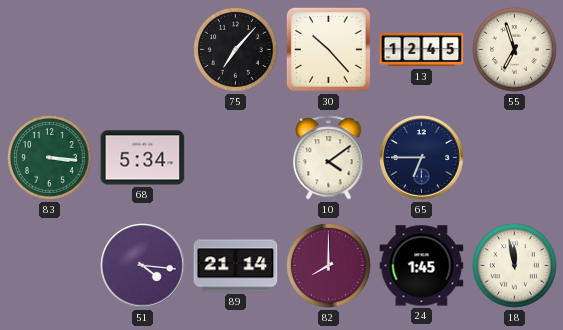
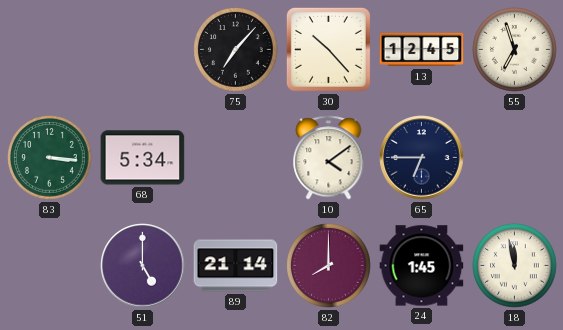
51: 4:16 -> 5:00
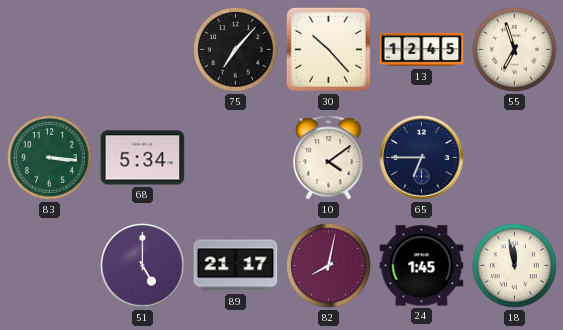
89: 21:14 -> 21:17
82: 8:00 -> 8:02
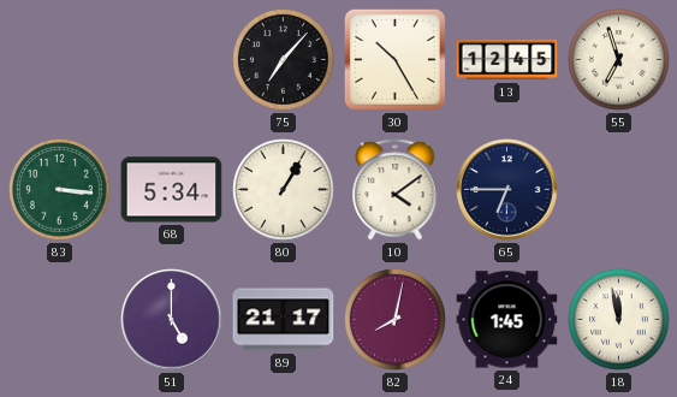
30: 10:23 -> 10:25
80: none -> 1:05
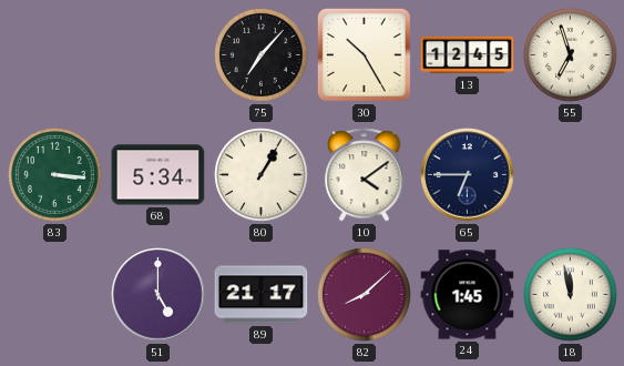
82: 8:02 -> 8:08
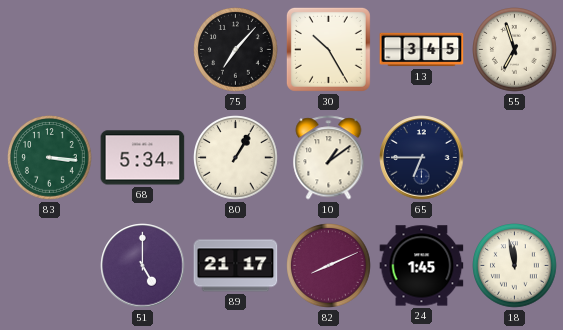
13: 12:45 -> 3:45
10: 4:09 -> 1:09
82: 8:08 -> 8:11
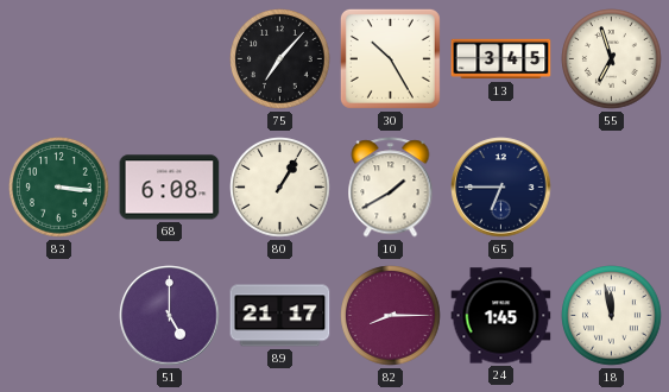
68: 5:34 -> 6:08
10: 1:09 -> 1:40
82: 8:11 -> 8:15
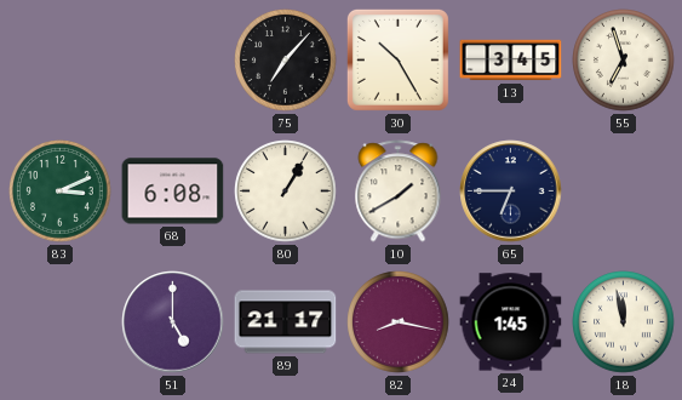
83: 3:16 -> 3:11
82: 8:15 -> 8:17
